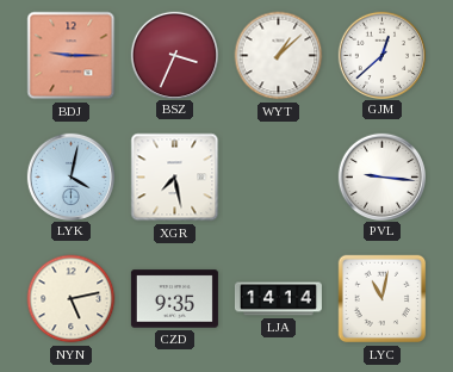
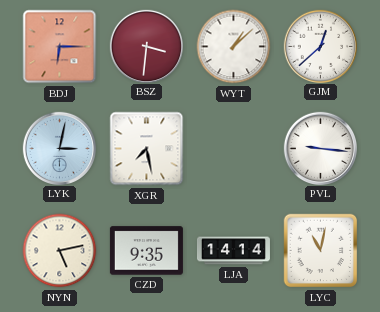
BDJ: 9:15 -> 6:15
BSZ: 3:34 -> 3:31
LYK: 4:02 -> 3:02
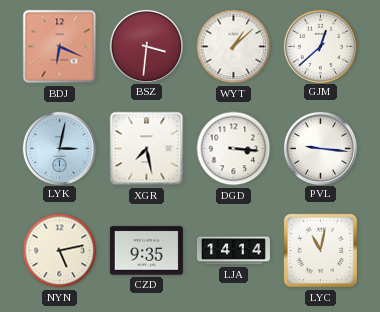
BDJ: 6:15 -> 6:19
DGD: none -> 3:16
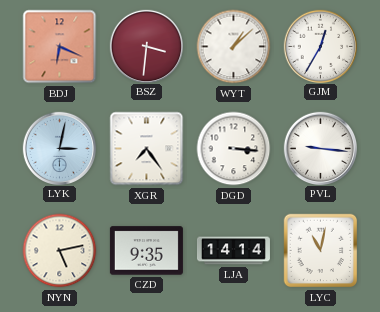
GJM: 12:38 -> 12:35
XGR: 7:28 -> 7:24
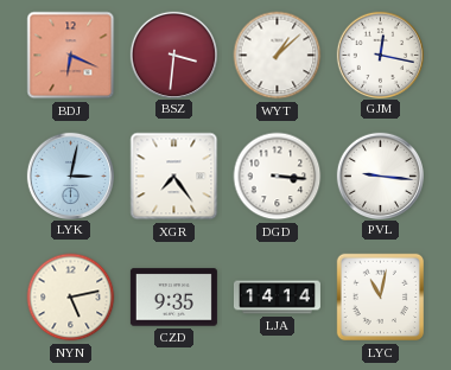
GJM: 12:35 -> 12:17
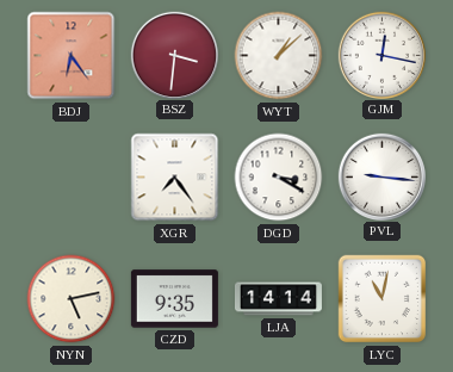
BDJ: 6:19 -> 6:24
LYK: 3:02 -> none
DGD: 3:16 -> 3:20
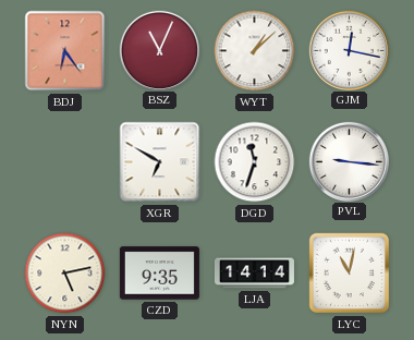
BSZ: 3:31 -> 11:04
XGR: 7:24 -> 6:50
DGD: 3:20 -> 11:33
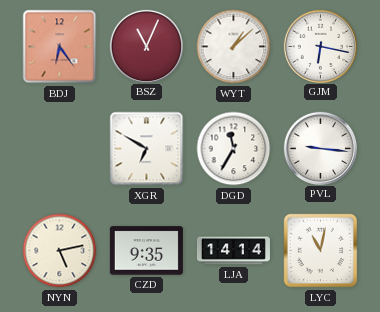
GJM: 12:17 -> 6:17
DGD: 11:33 -> 11:35
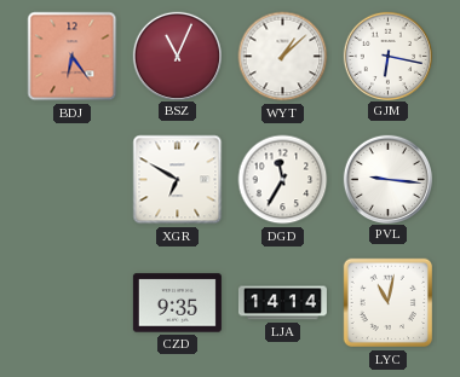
NYN: 5:13 -> none
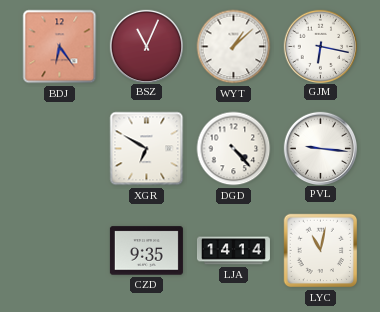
DGD: 11:35 -> 4:23
